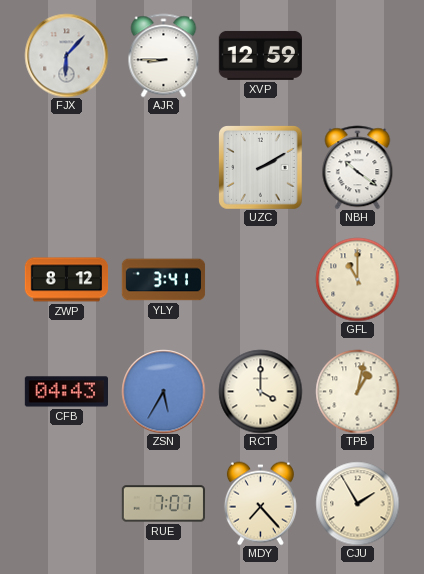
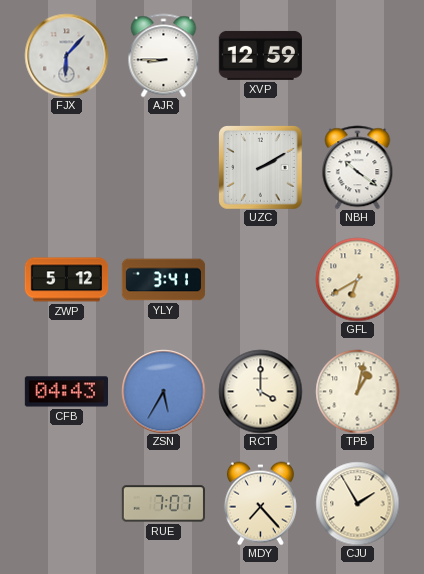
ZWP: 8:12 -> 5:12
GFL: 11:00 -> 6:40
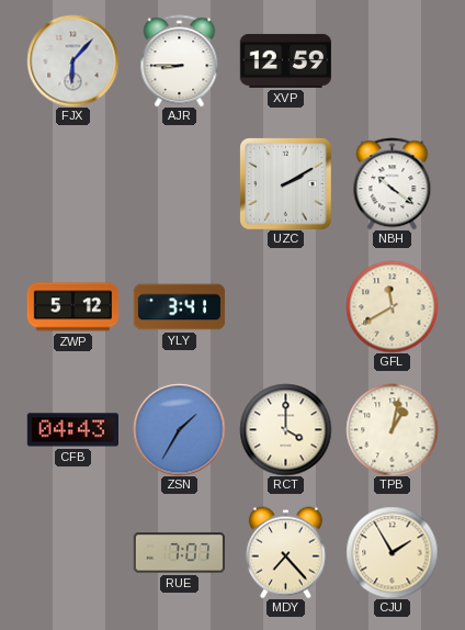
GFL: 6:40 -> 11:40
ZSN: 5:35 -> 1:35
